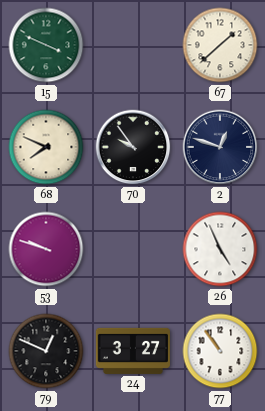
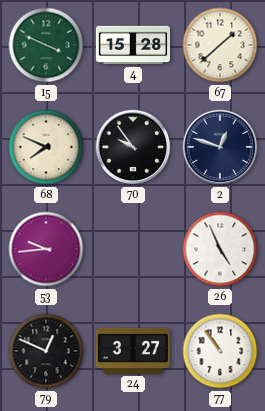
4: none -> 15:28
53: 9:48 -> 9:44
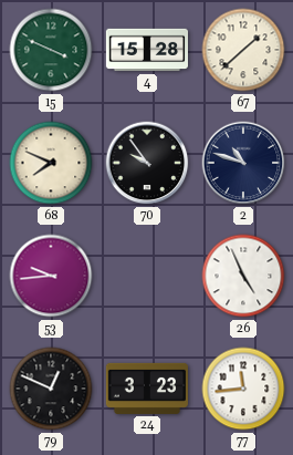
2: 12:48 -> 10:48
24: 3:27 -> 3:23
77: 10:54 -> 11:44
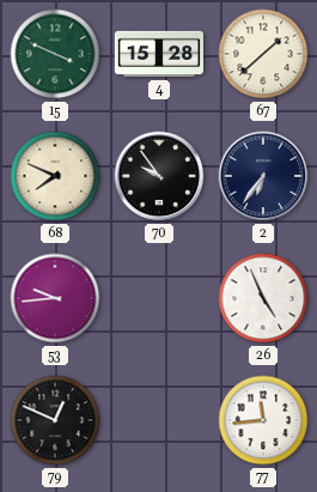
2: 10:48 -> 6:36
24: 3:23 -> none
